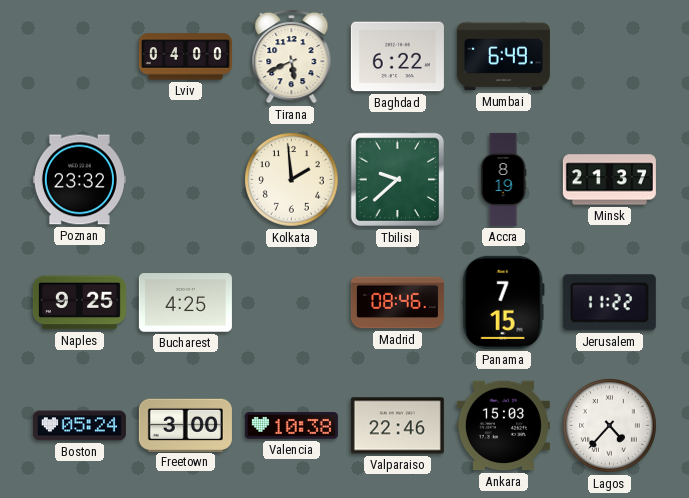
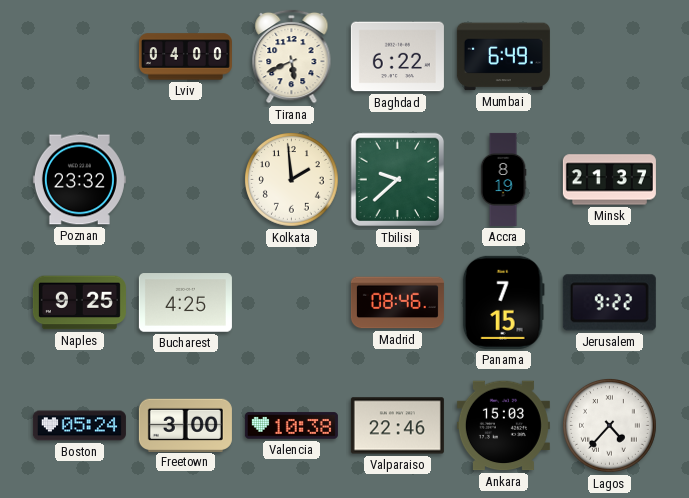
Jerusalem: 11:22 -> 9:22
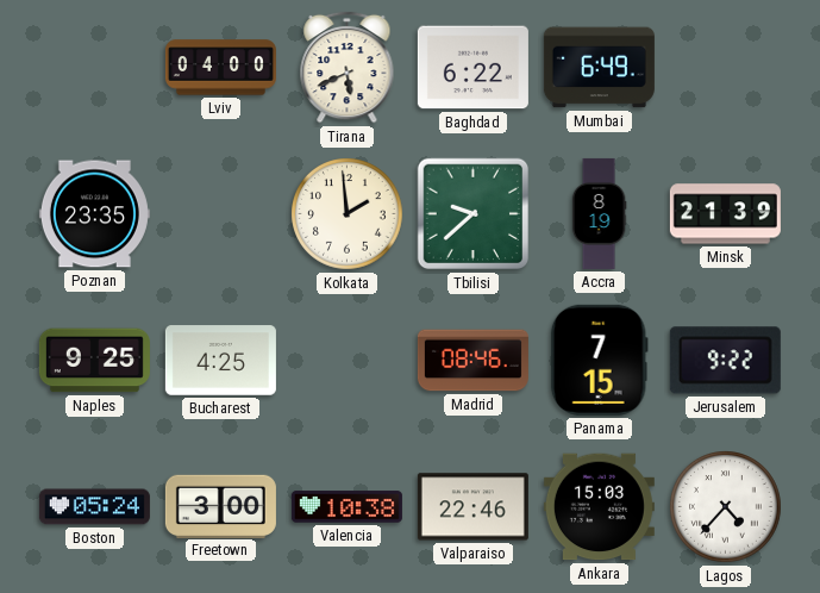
Poznan: 23:32 -> 23:35
Minsk: 21:37 -> 21:39
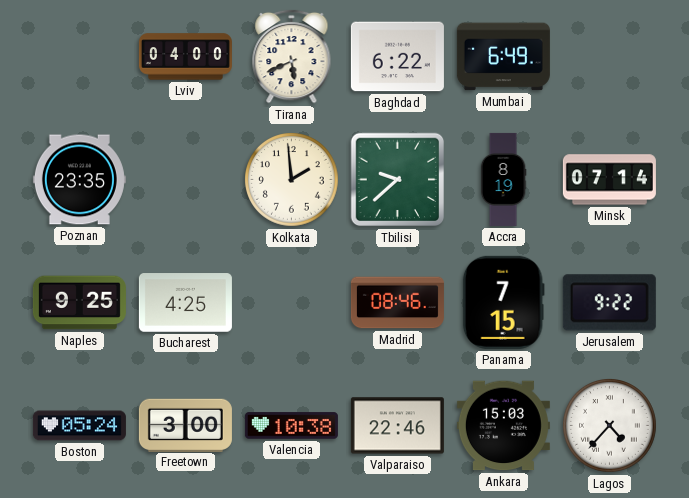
Minsk: 21:39 -> 07:14
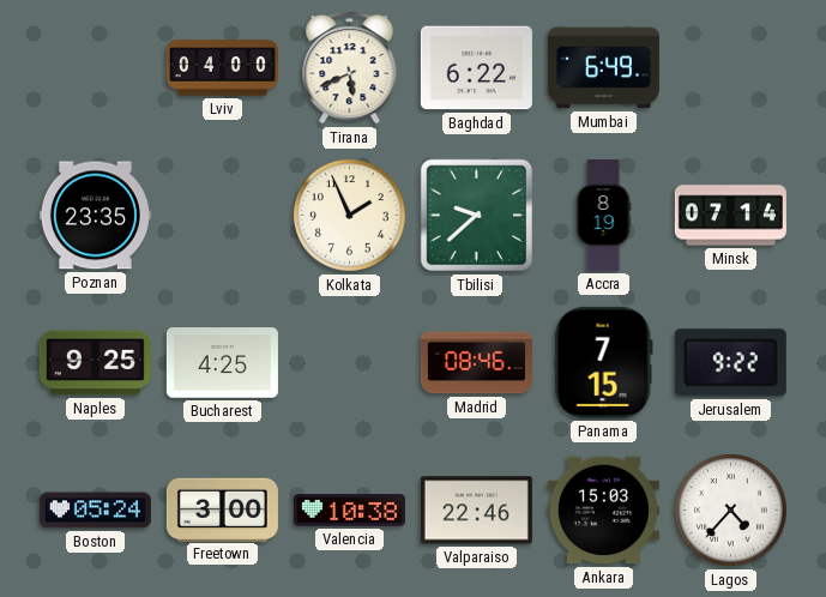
Kolkata: 1:59 -> 1:56
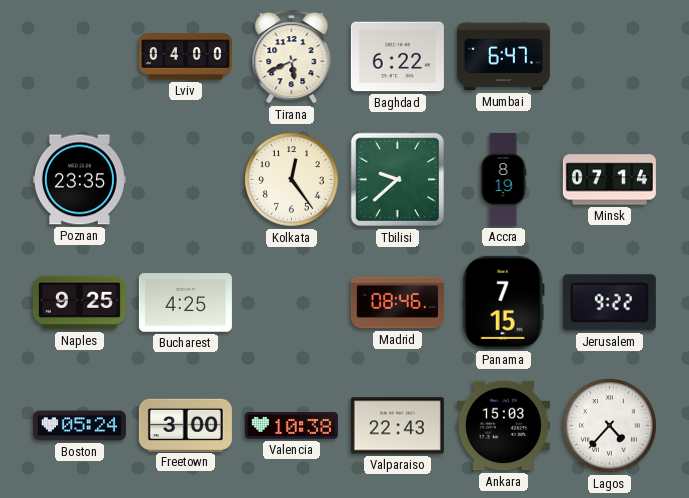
Mumbai: 6:49 -> 6:47
Kolkata: 1:56 -> 12:24
Valparaiso: 22:46 -> 22:43
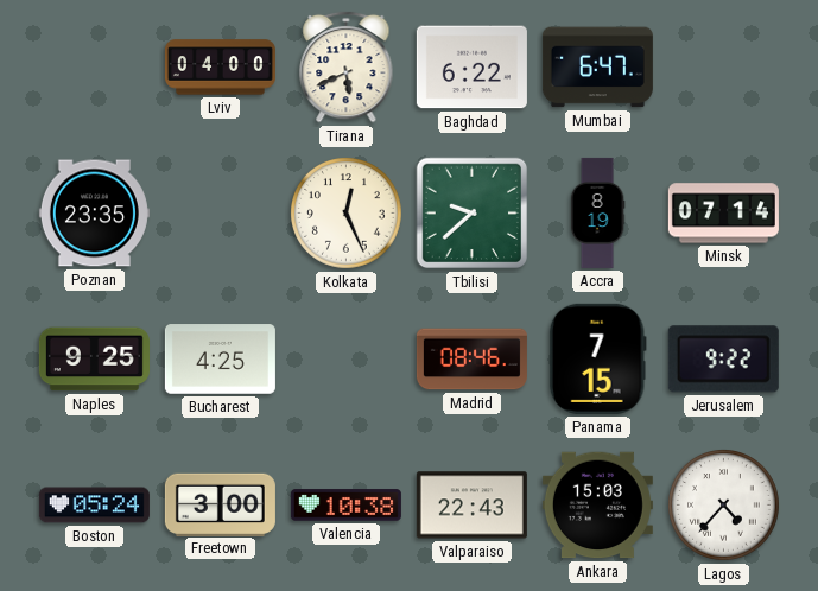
Kolkata: 12:24 -> 12:26
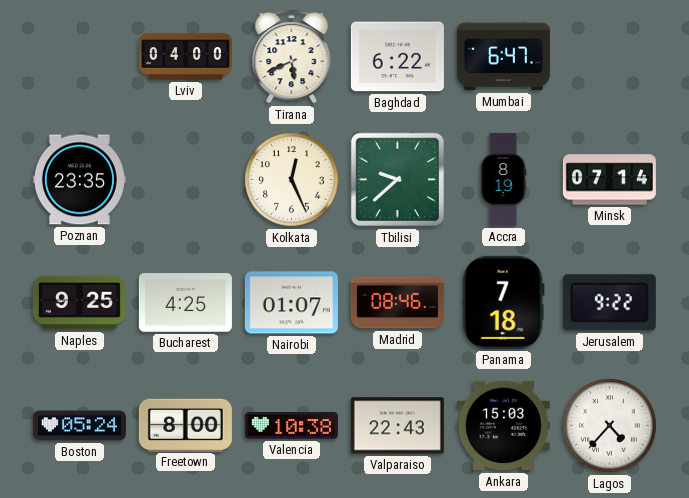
Nairobi: none -> 01:07
Panama: 7:15 -> 7:18
Freetown: 3:00 -> 8:00
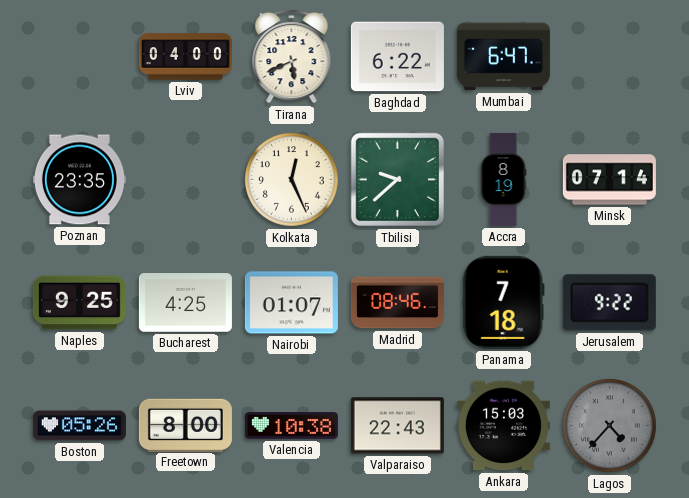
Boston: 05:24 -> 05:26
Lagos dial: white -> grey
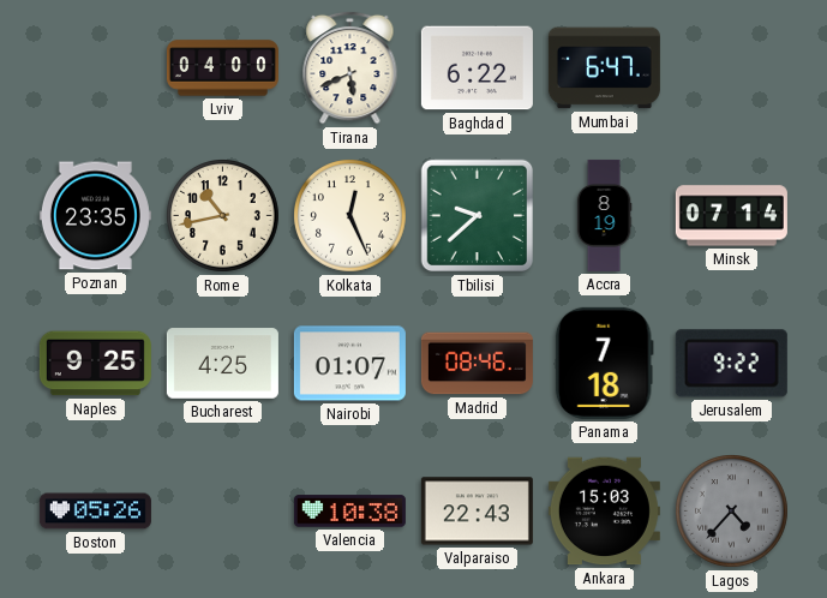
Rome: none -> 10:43
Freetown: 8:00 -> none
